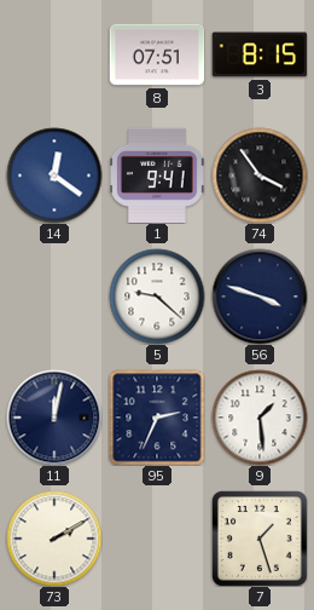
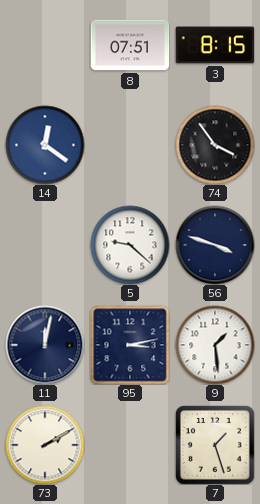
1: 9:41 -> none
95: 2:34 -> 3:13
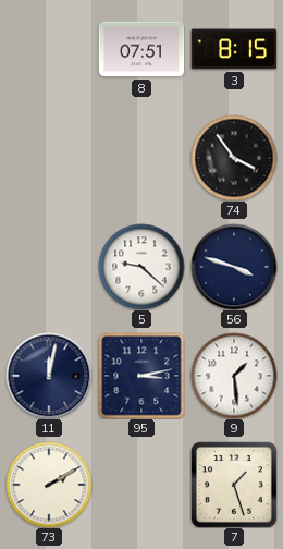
14: 12:21 -> none
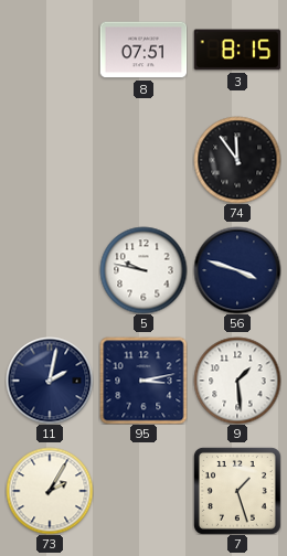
74: 3:54 -> 11:54
5: 9:22 -> 9:47
11: 12:02 -> 2:02
73: 2:10 -> 2:05
